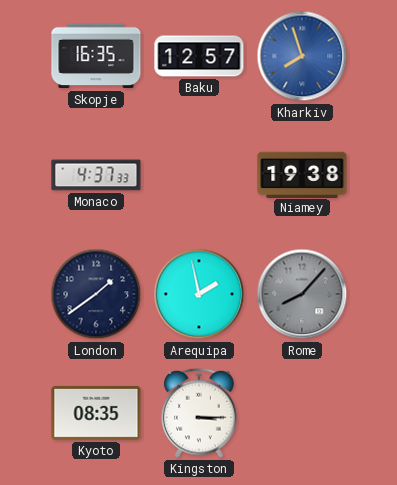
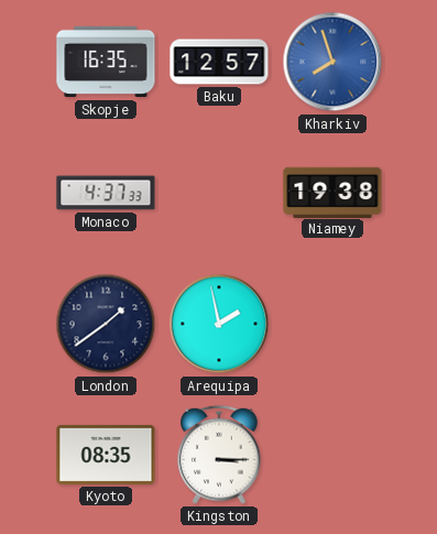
Rome: 8:07 -> none
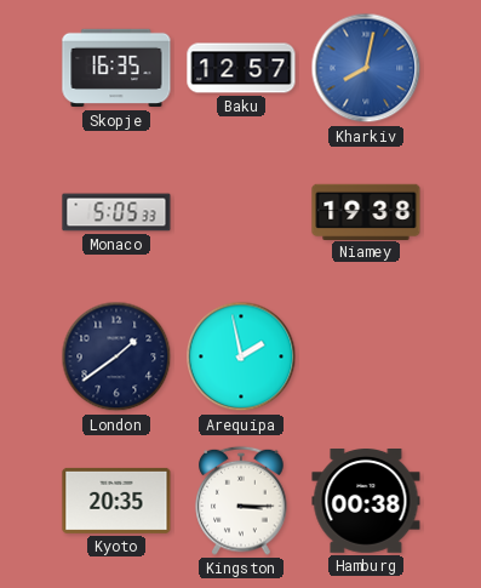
Kharkiv: 7:57 -> 8:02
Monaco: 4:37 -> 5:05
Kyoto: 08:35 -> 20:35
Hamburg: none -> 00:38
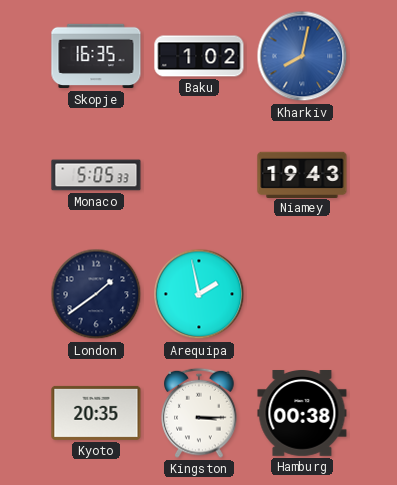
Baku: 12:57 -> 1:02
Niamey: 19:38 -> 19:43
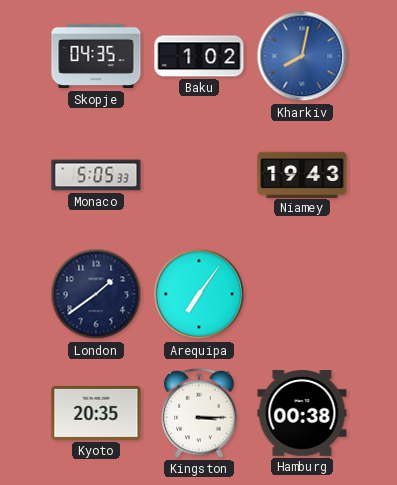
Skopje: 16:35 -> 04:35
Arequipa: 1:58 -> 7:06
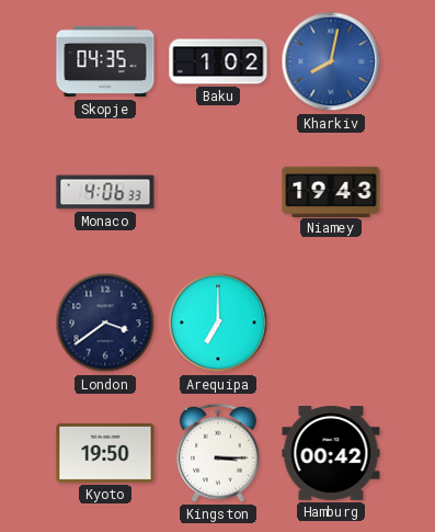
Monaco: 5:05 -> 4:06
London: 1:39 -> 3:39
Arequipa: 7:06 -> 7:00
Kyoto: 20:35 -> 19:50
Hamburg: 00:38 -> 00:42
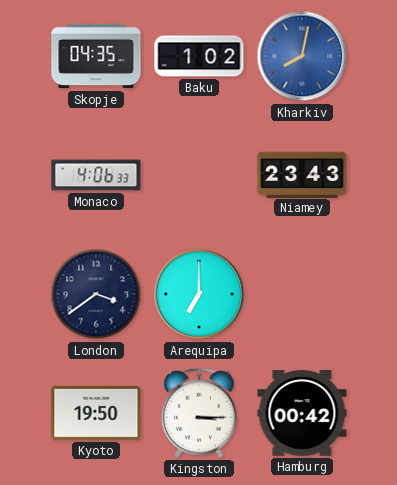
Niamey: 19:43 -> 23:43
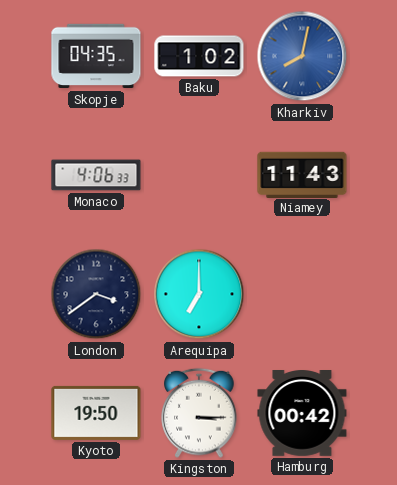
Niamey: 23:43 -> 11:43
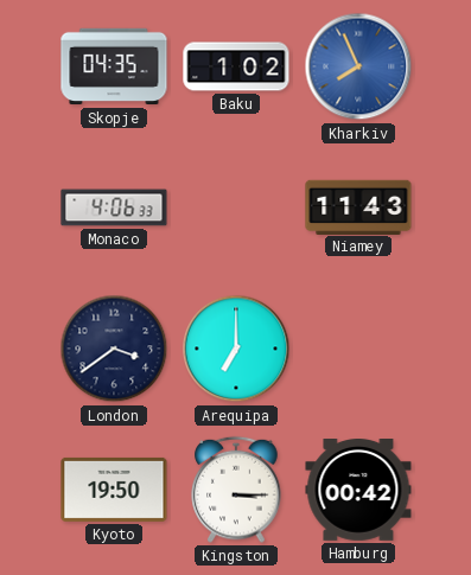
Kharkiv: 8:02 -> 7:56
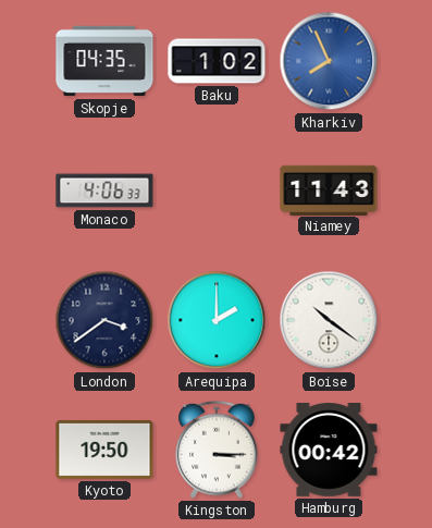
Arequipa: 7:00 -> 2:00
Boise: none -> 10:21
